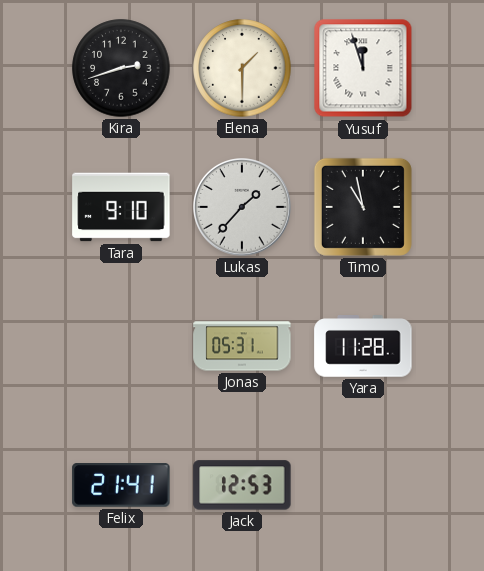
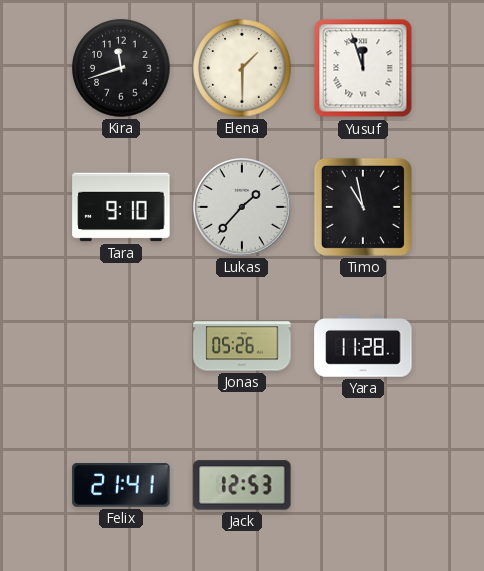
Kira: 2:42 -> 11:42
Jonas: 05:31 -> 05:26
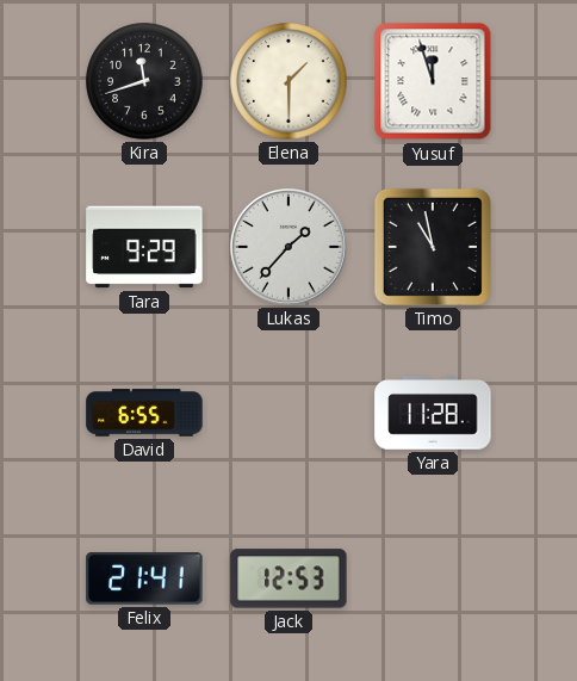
Tara: 9:10 -> 9:29
David: none -> 6:55
Jonas: 05:26 -> none
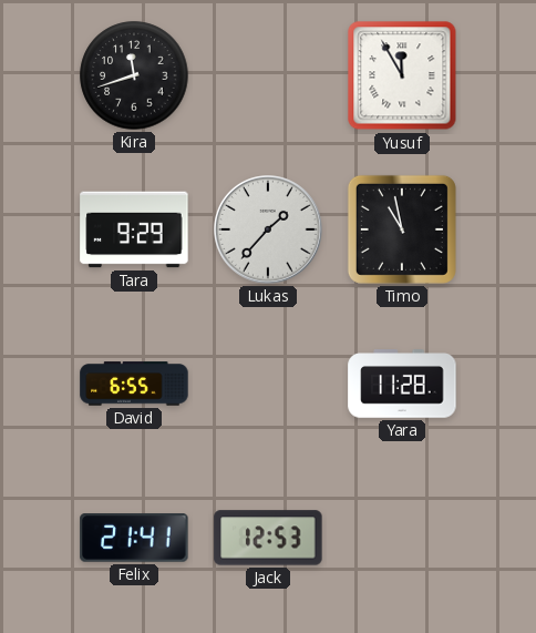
Elena: 1:30 -> none
Yusuf: 11:57 -> 11:55
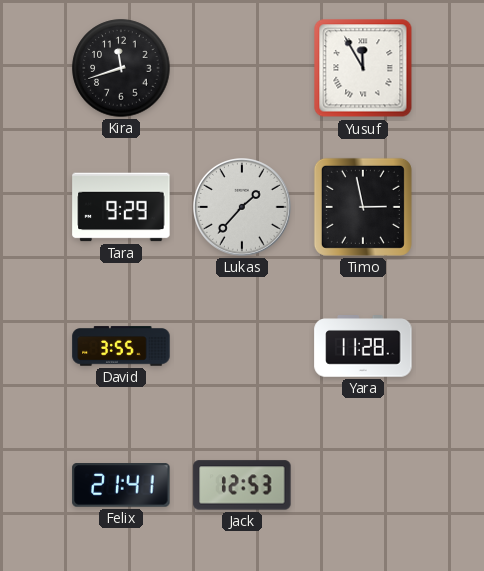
Timo: 10:58 -> 2:58
David: 6:55 -> 3:55
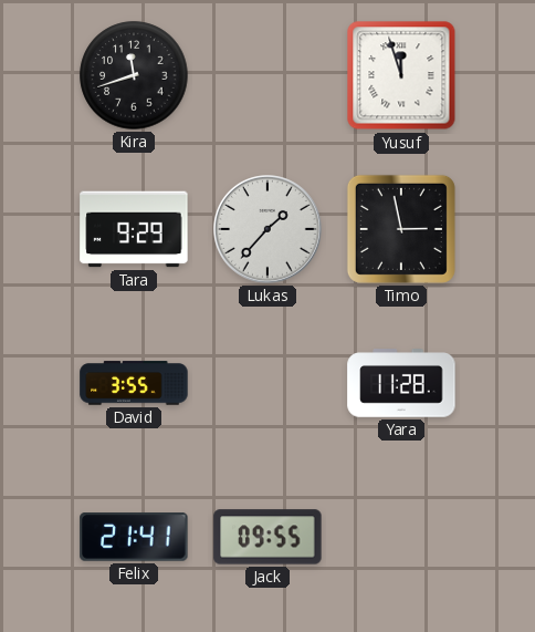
Yusuf: 11:55 -> 11:57
Jack: 12:53 -> 09:55
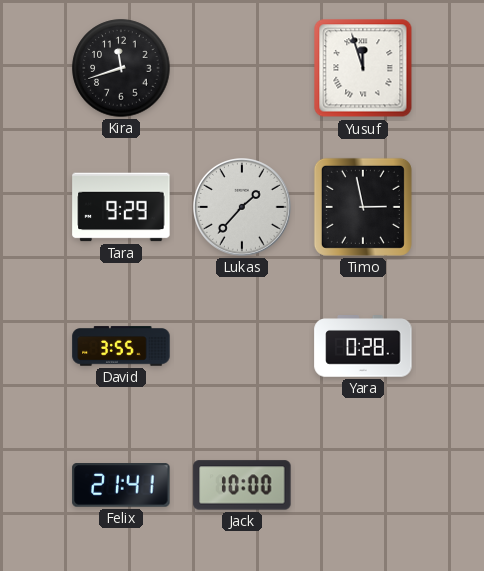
Yara: 11:28 -> 0:28
Jack: 09:55 -> 10:00
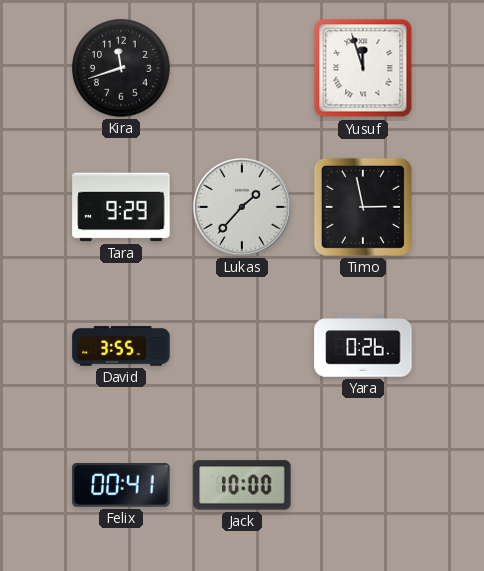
Yara: 0:28 -> 0:26
Felix: 21:41 -> 00:41
